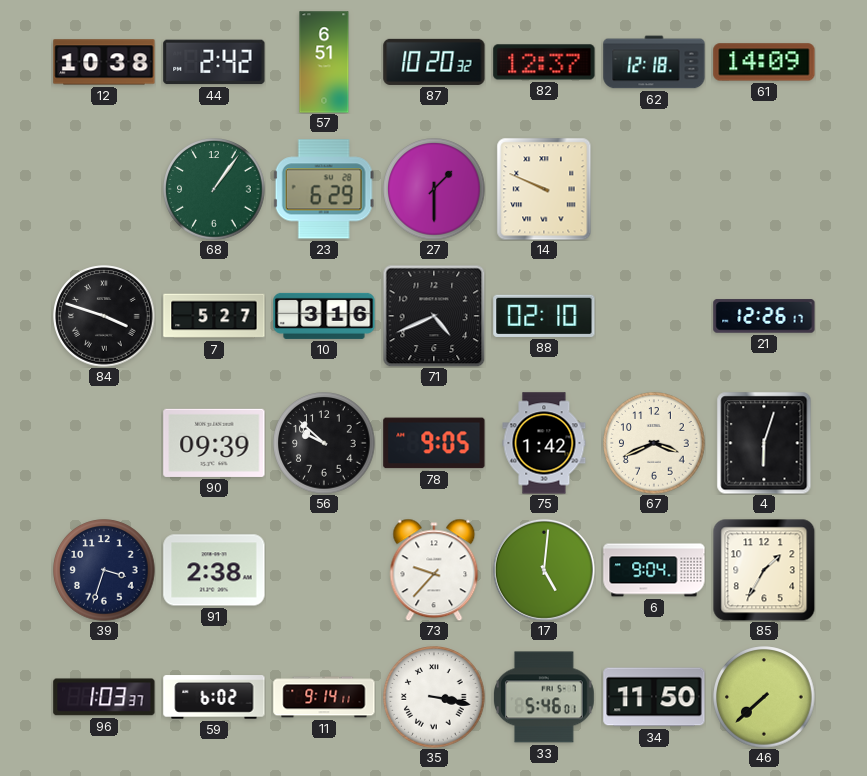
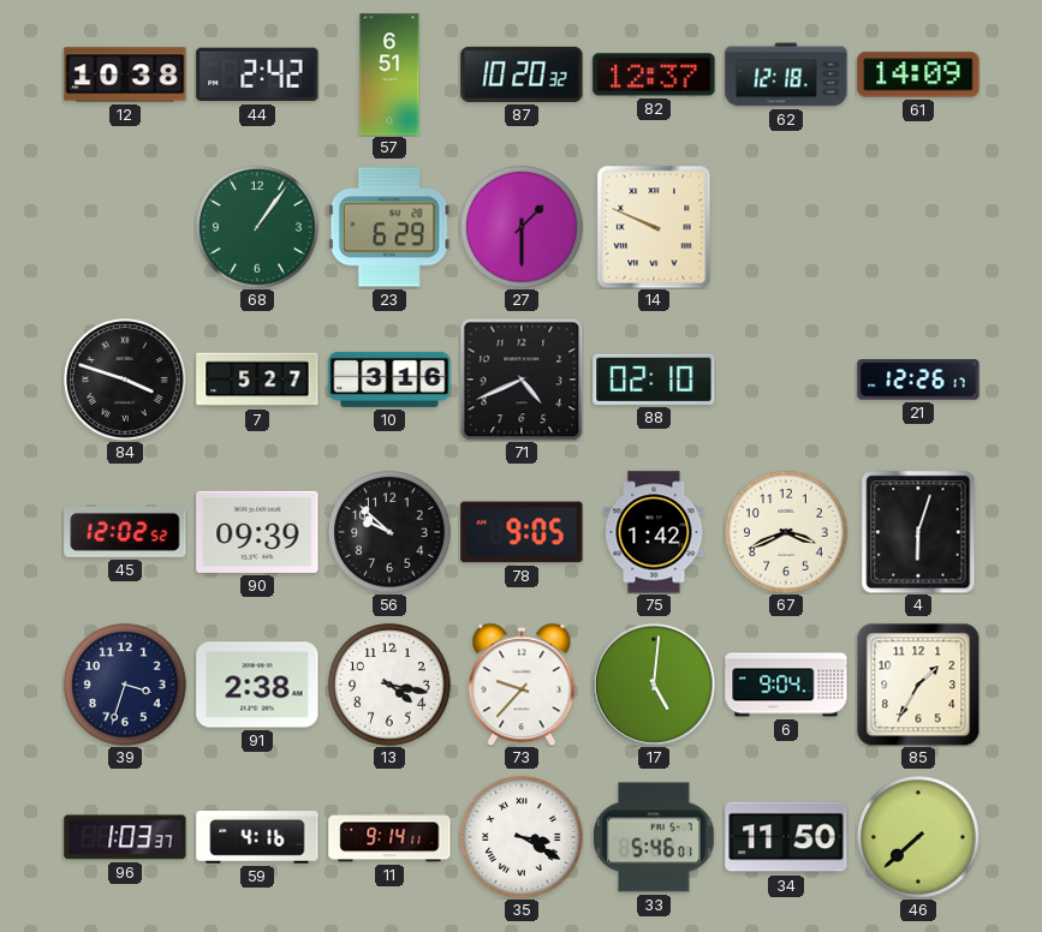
45: none -> 12:02
13: none -> 4:17
59: 6:02 -> 4:16
35: 3:17 -> 3:20
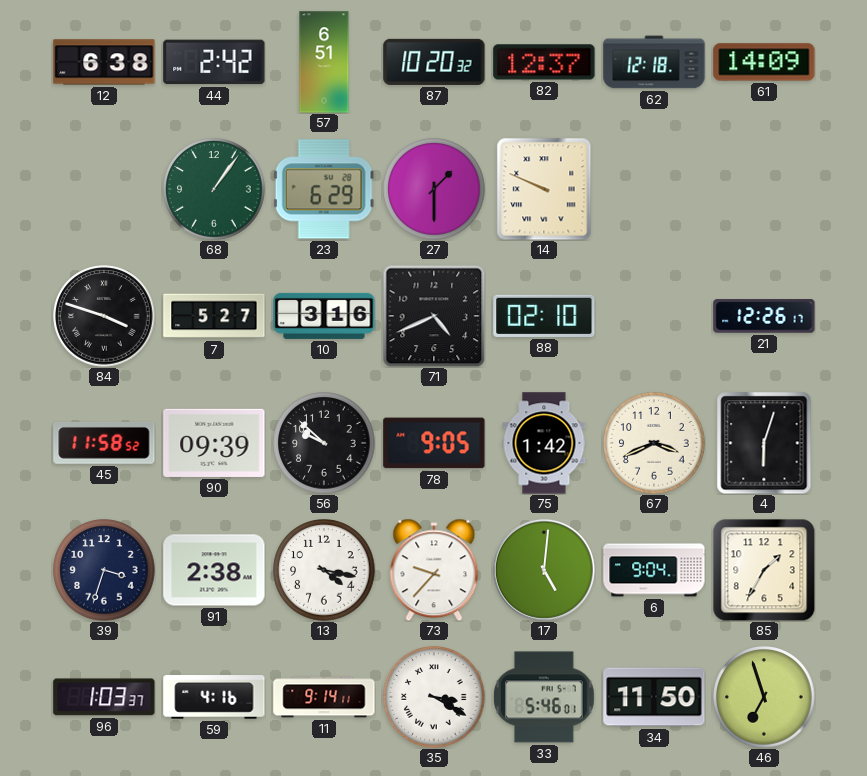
12: 10:38 -> 6:38
45: 12:02 -> 11:58
46: 7:38 -> 6:57
